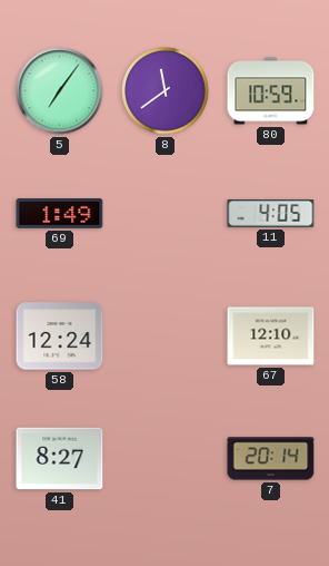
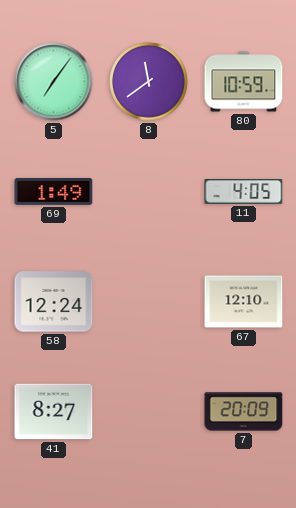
7: 20:14 -> 20:09
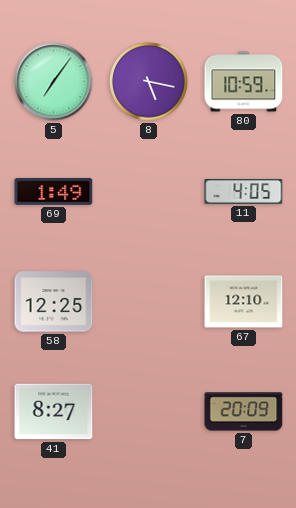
8: 11:39 -> 5:17
58: 12:24 -> 12:25
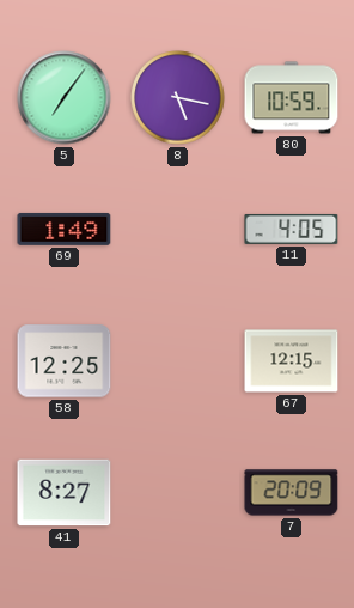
67: 12:10 -> 12:15
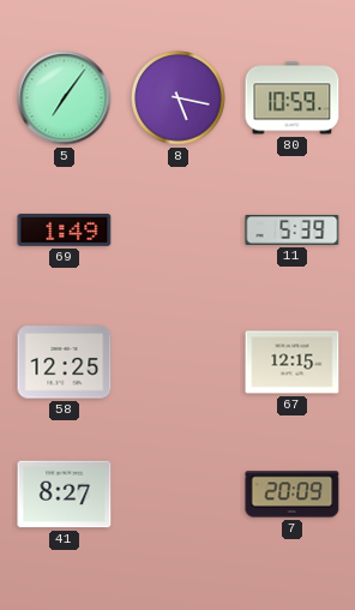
11: 4:05 -> 5:39
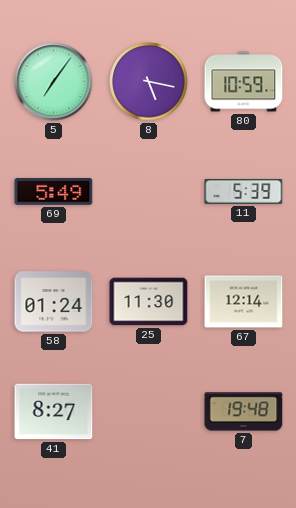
69: 1:49 -> 5:49
58: 12:25 -> 01:24
25: none -> 11:30
67: 12:15 -> 12:14
7: 20:09 -> 19:48
